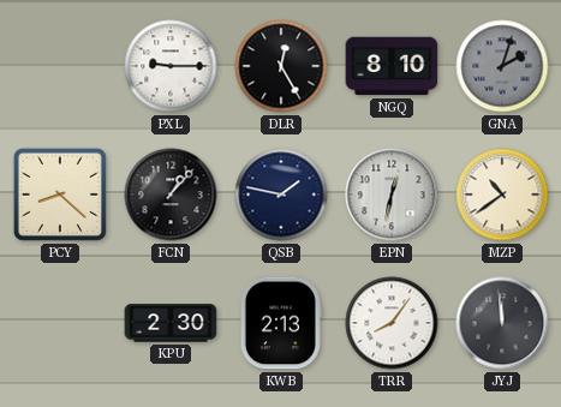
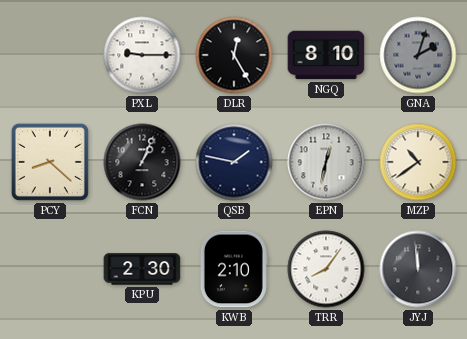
FCN: 1:07 -> 1:04
KWB: 2:13 -> 2:10
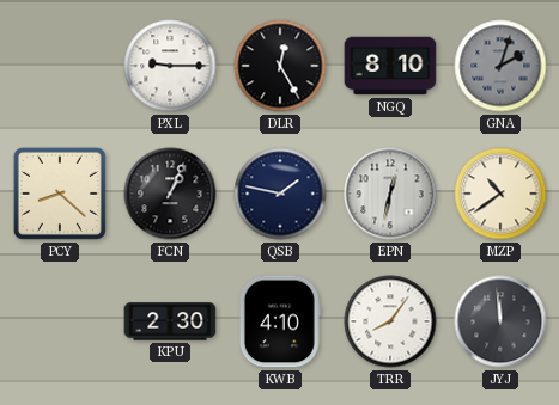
KWB: 2:10 -> 4:10
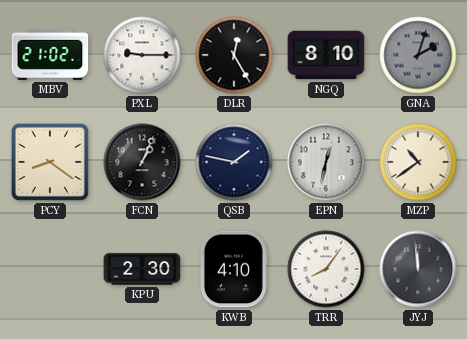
MBV: none -> 21:02
PCY: 8:22 -> 8:21
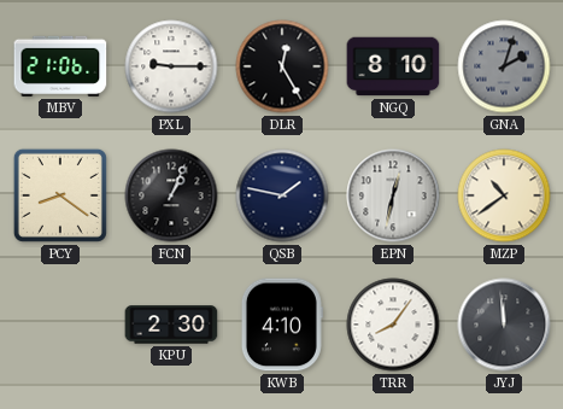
MBV: 21:02 -> 21:06
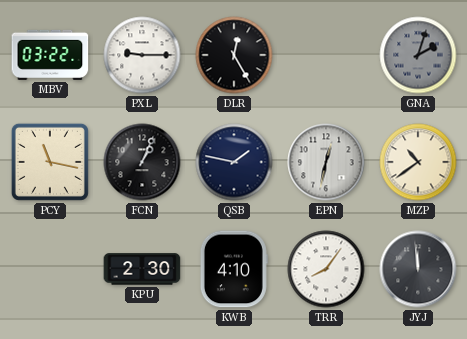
MBV: 21:06 -> 03:22
NGQ: 8:10 -> none
PCY: 8:21 -> 11:17
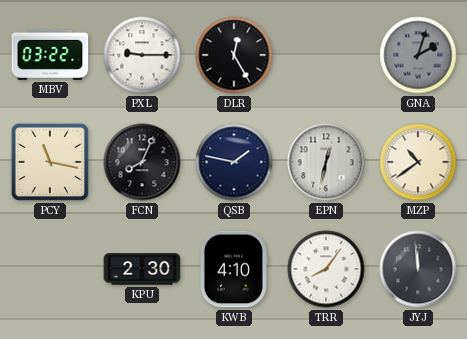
FCN: 1:04 -> 8:04
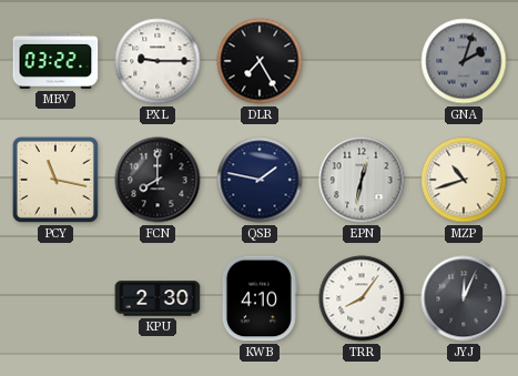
DLR: 12:25 -> 7:25
FCN: 8:04 -> 8:00
MZP: 10:39 -> 10:42
JYJ: 11:59 -> 12:04
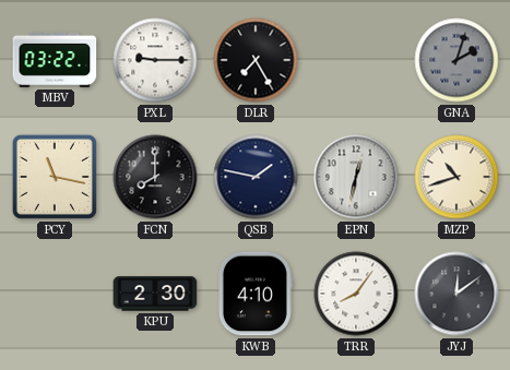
JYJ: 12:04 -> 12:09
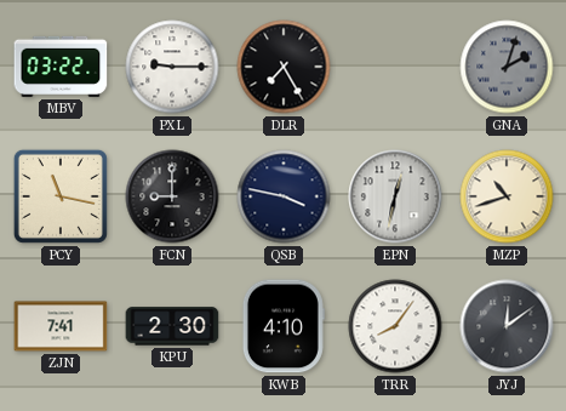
FCN: 8:00 -> 9:00
QSB: 1:47 -> 3:47
ZJN: none -> 7:41
